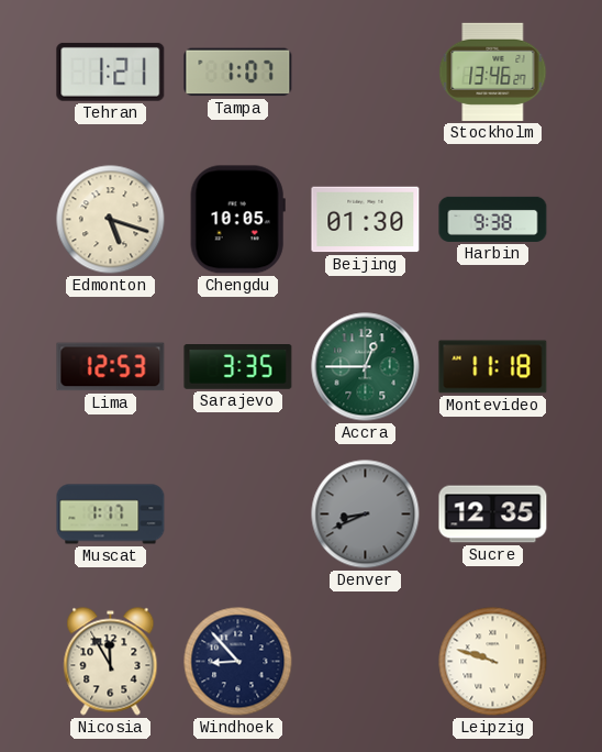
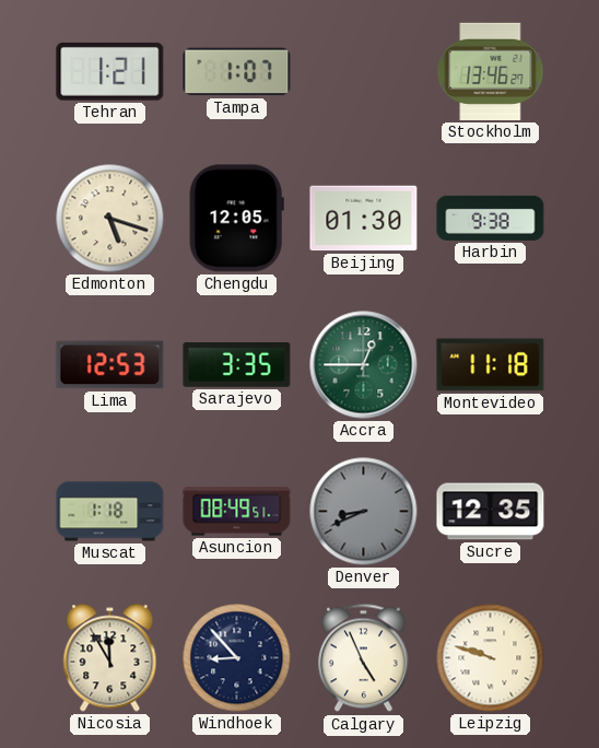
Chengdu: 10:05 -> 12:05
Muscat: 1:17 -> 1:18
Asuncion: none -> 08:49
Calgary: none -> 4:56
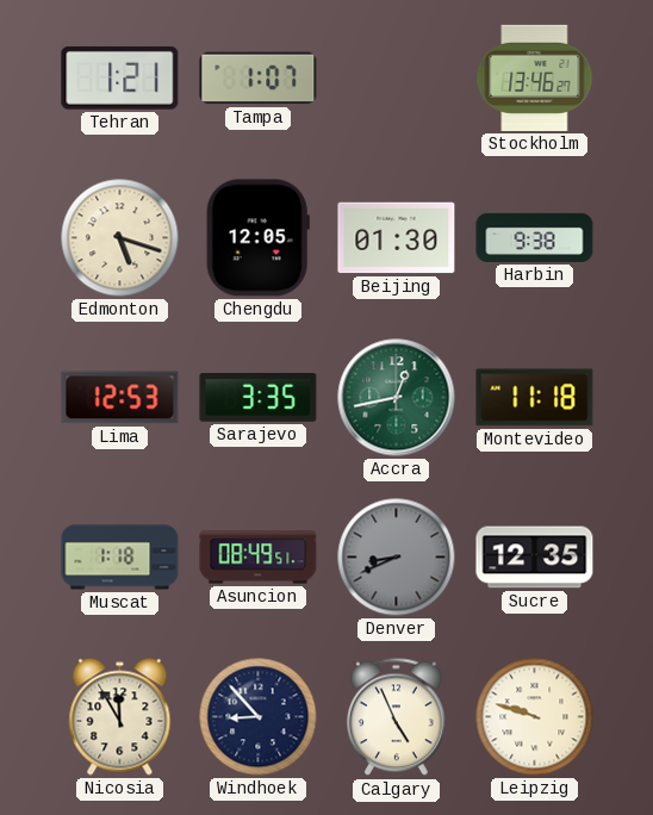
Accra: 12:45 -> 12:43
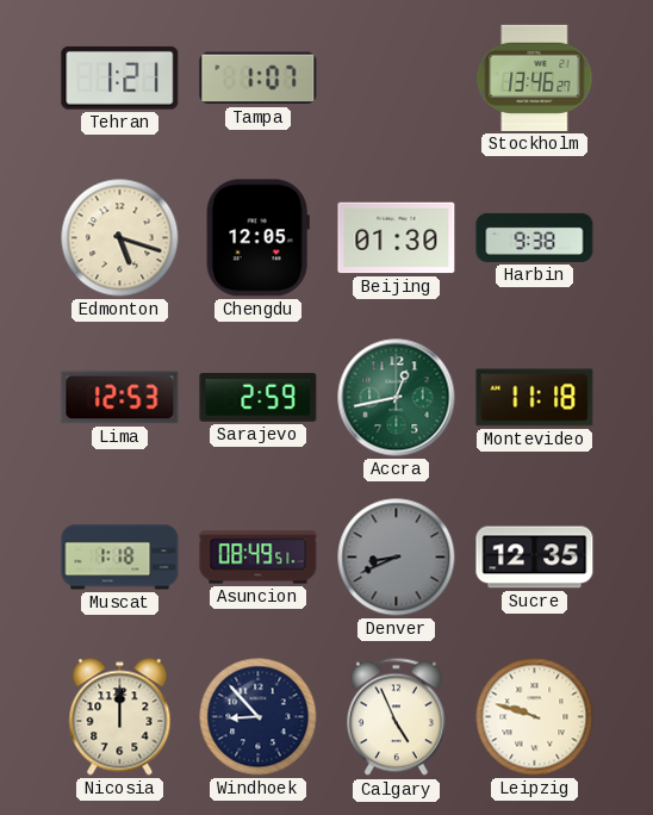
Sarajevo: 3:35 -> 2:59
Nicosia: 11:55 -> 12:00
